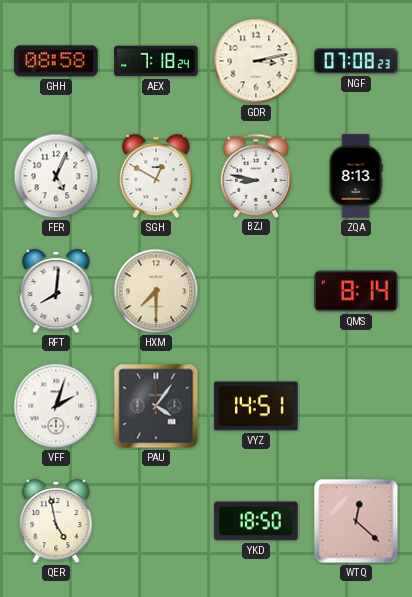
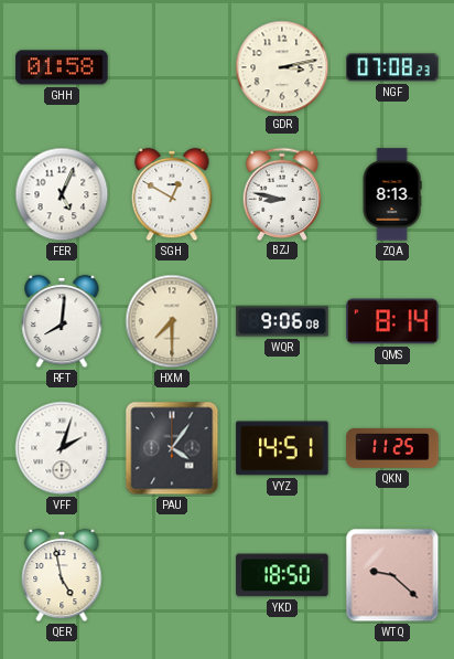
GHH: 08:58 -> 01:58
AEX: 7:18 -> none
WQR: none -> 9:06
QKN: none -> 11:25
WTQ: 12:22 -> 9:22
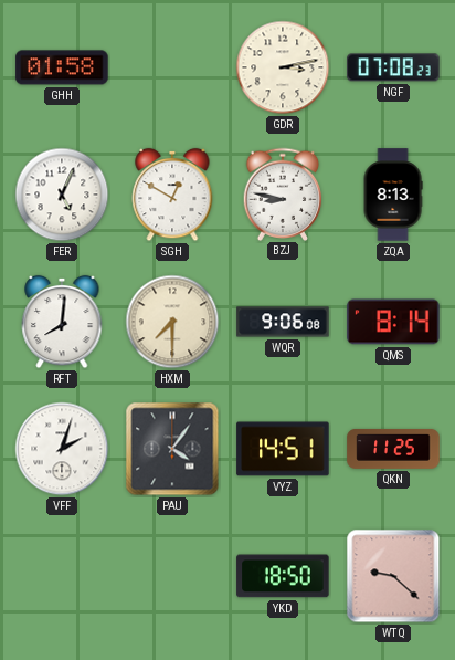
QER: 4:58 -> none
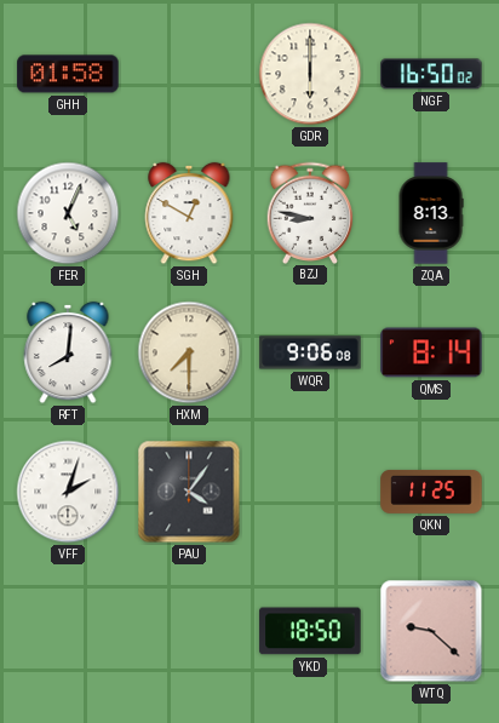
GDR: 3:13 -> 6:00
NGF: 07:08 -> 16:50
VYZ: 14:51 -> none
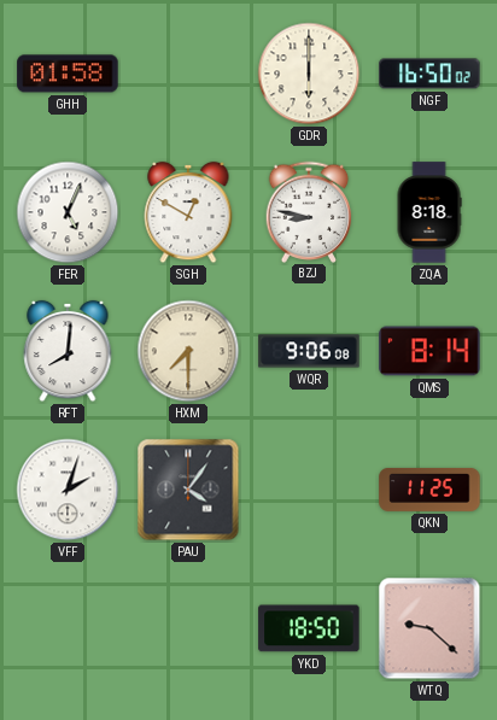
ZQA: 8:13 -> 8:18
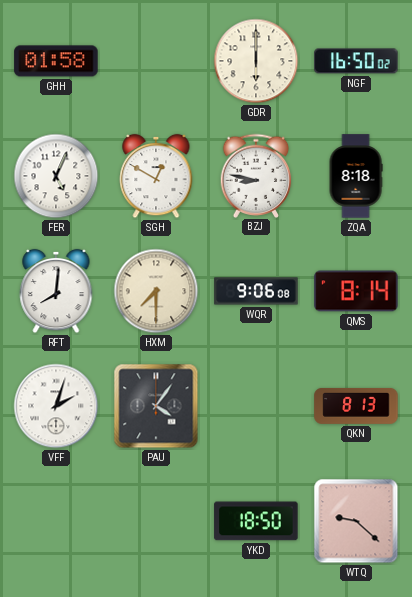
QKN: 11:25 -> 8:13
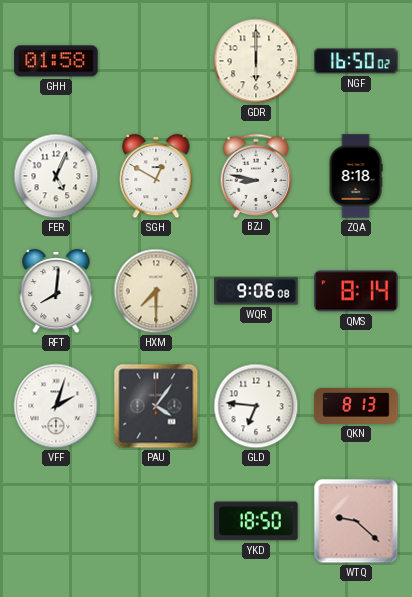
GLD: none -> 6:46
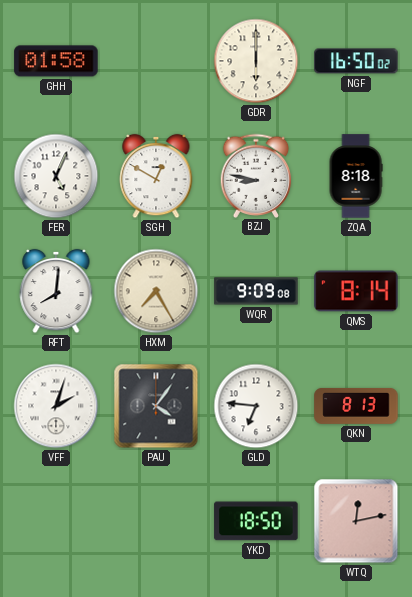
HXM: 7:30 -> 7:25
WQR: 9:06 -> 9:09
WTQ: 9:22 -> 12:13
